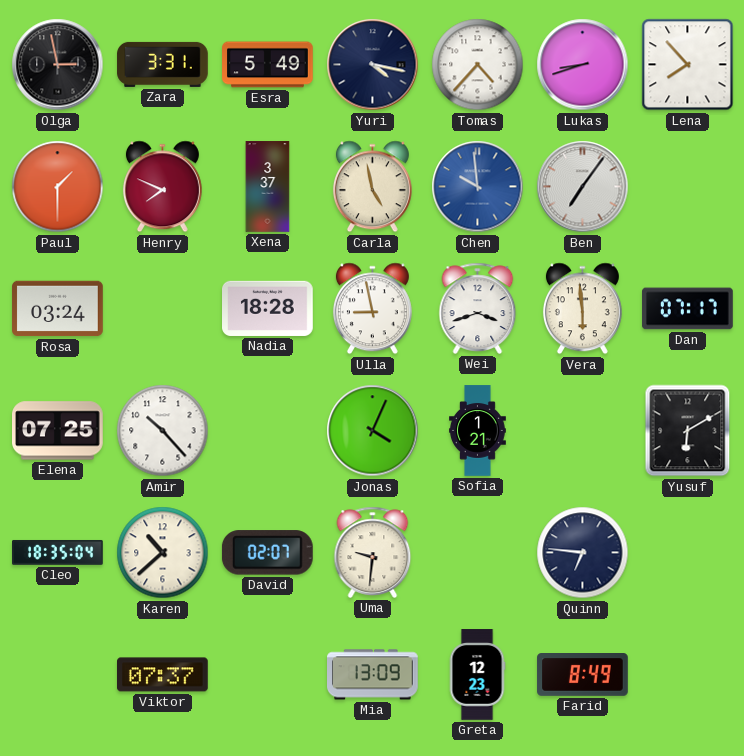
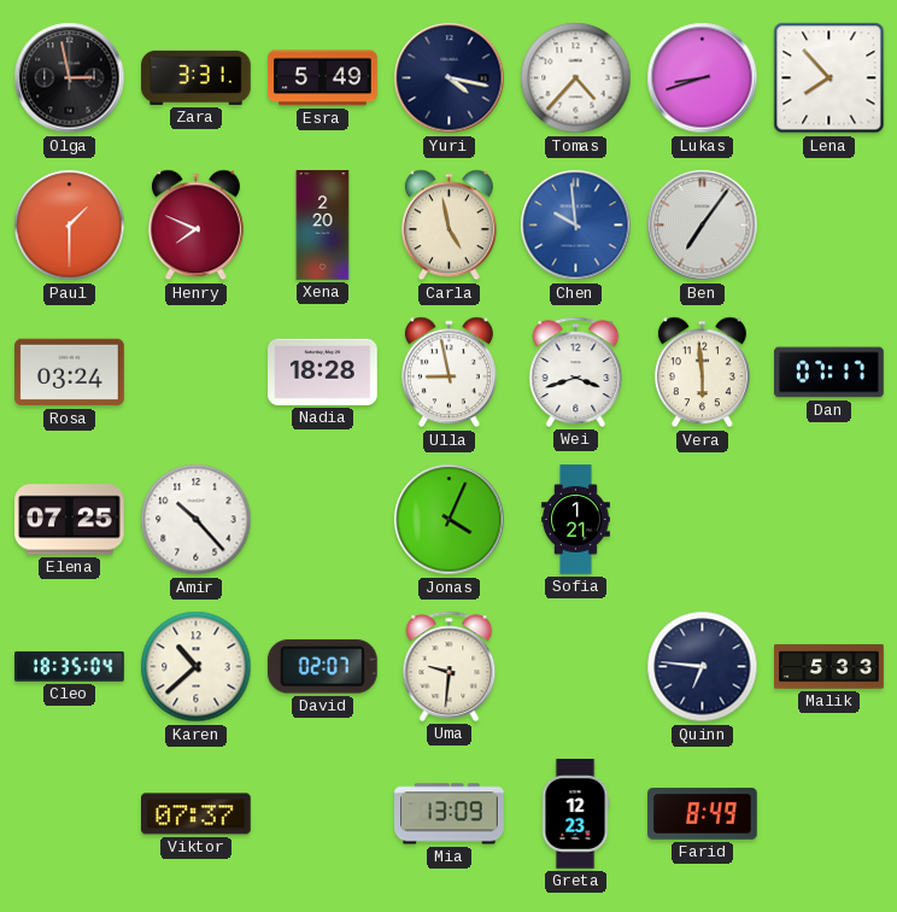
Xena: 3:37 -> 2:20
Yusuf: 6:10 -> none
Malik: none -> 5:33
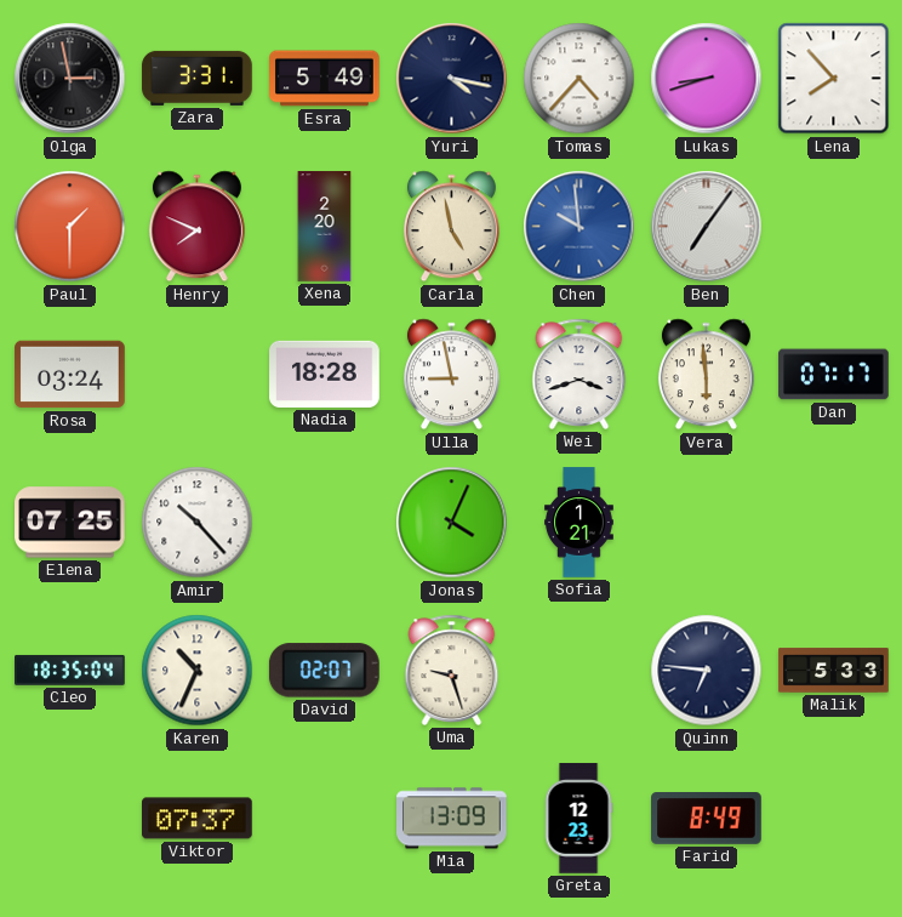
Karen: 10:38 -> 10:34
Uma: 9:31 -> 9:27
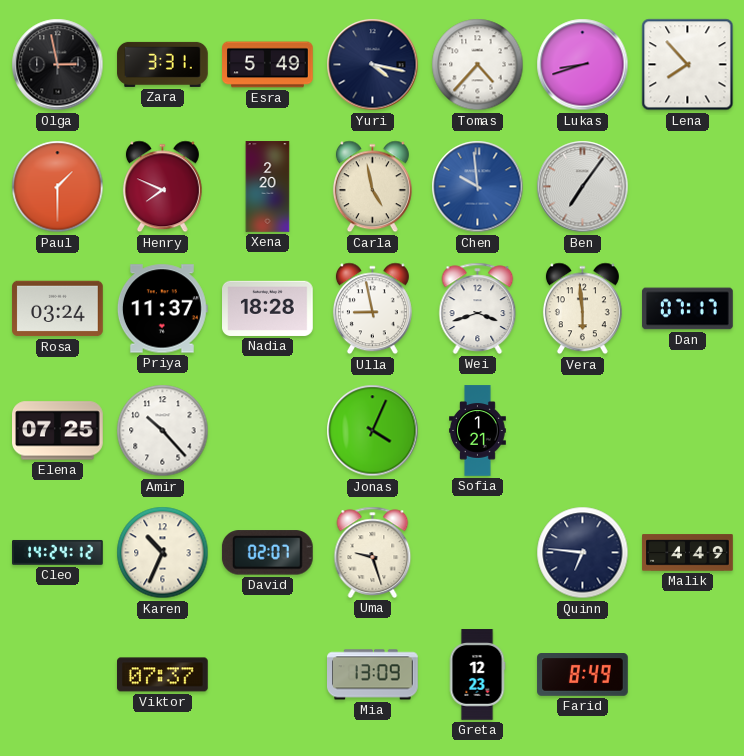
Priya: none -> 11:37
Cleo: 18:35 -> 14:24
Malik: 5:33 -> 4:49
